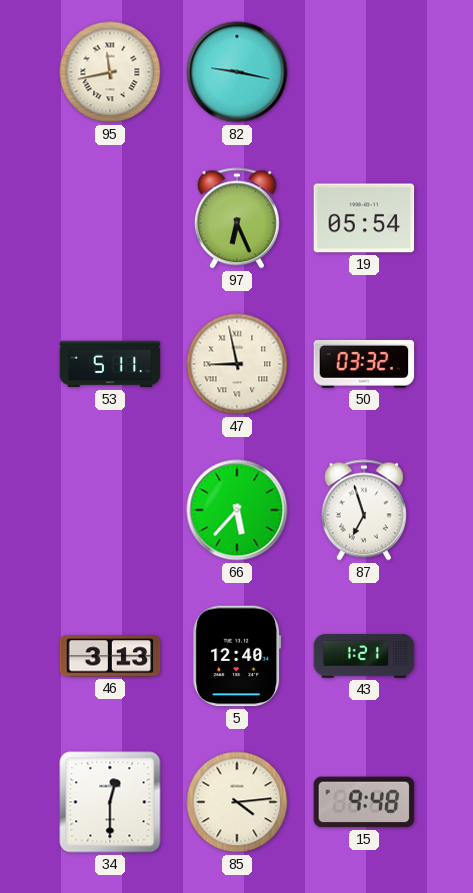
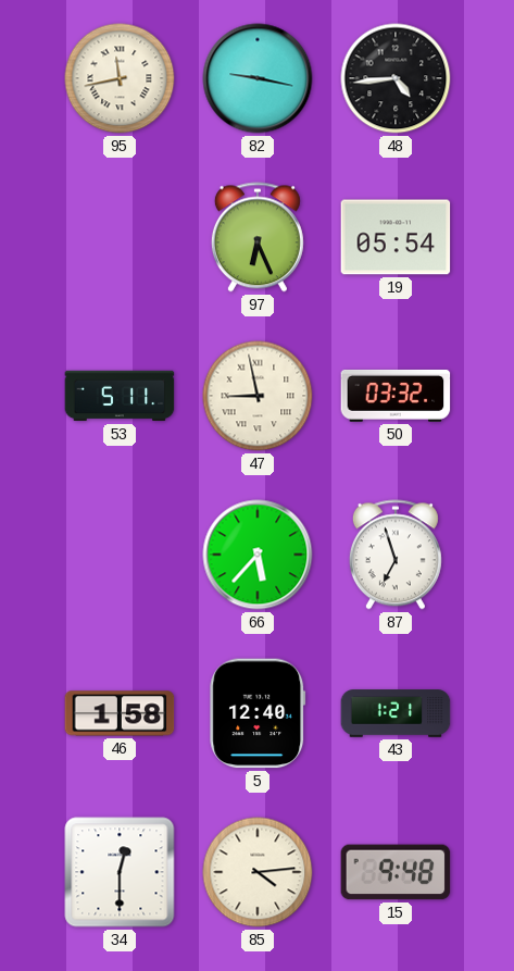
48: none -> 4:44
46: 3:13 -> 1:58
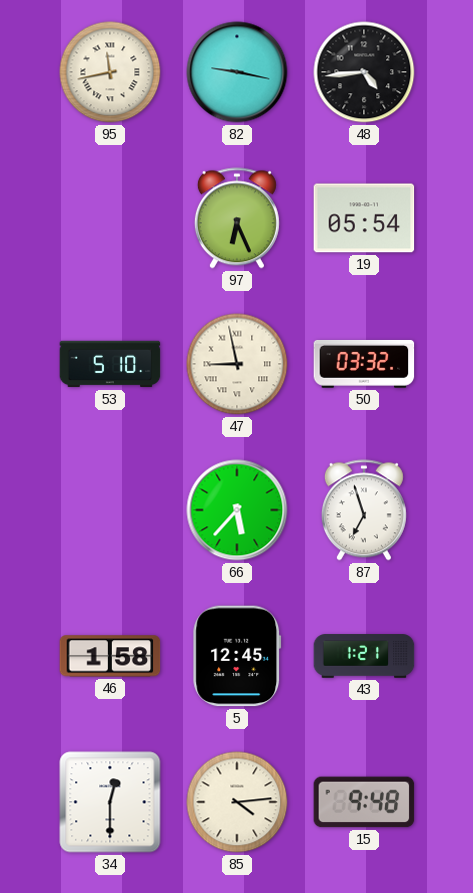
53: 5:11 -> 5:10
5: 12:40 -> 12:45
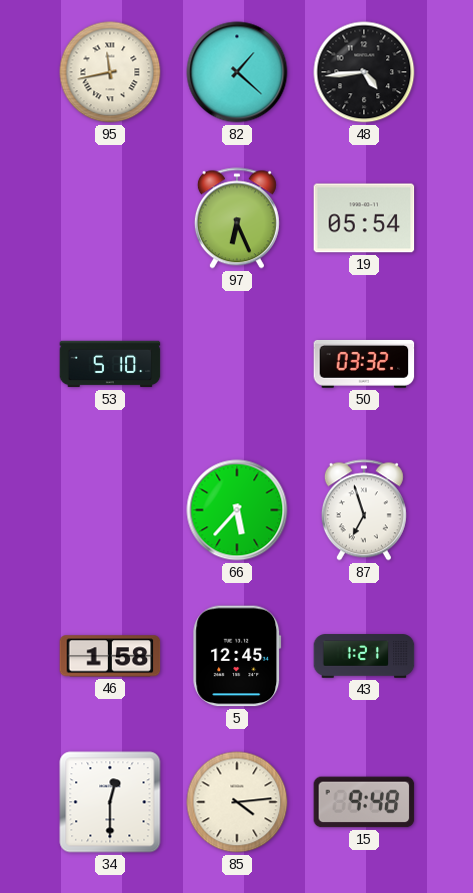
82: 9:17 -> 1:22
47: 8:58 -> none
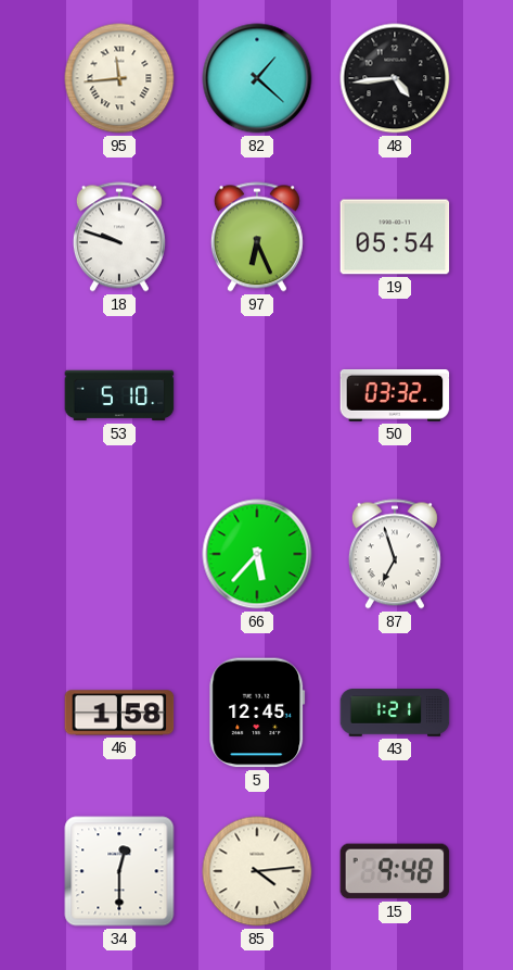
95: 11:43 -> 11:44
18: none -> 9:48
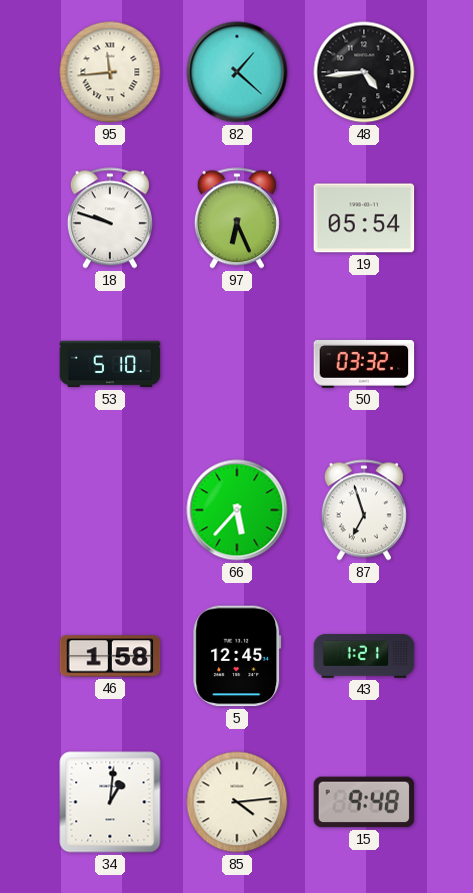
34: 12:30 -> 1:01
